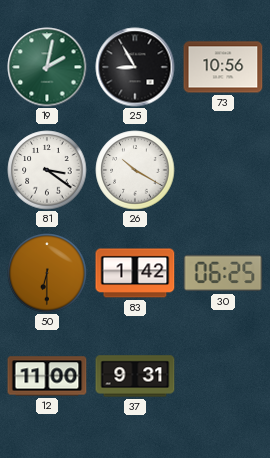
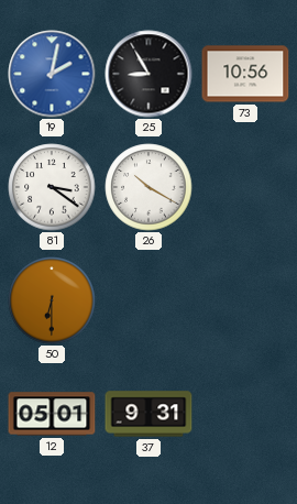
19 dial: green -> blue
83: 1:42 -> none
30: 06:25 -> none
12: 11:00 -> 05:01
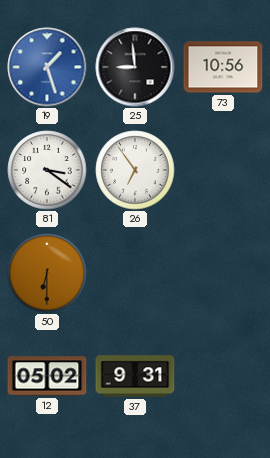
19: 2:02 -> 1:27
25: 8:55 -> 8:59
26: 10:20 -> 6:54
12: 05:01 -> 05:02
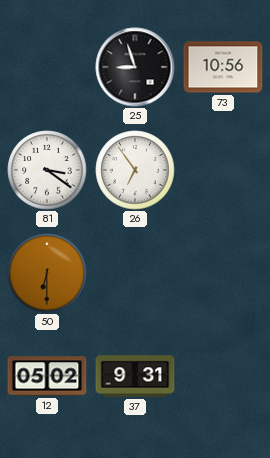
19: 1:27 -> none
25: 8:59 -> 8:57
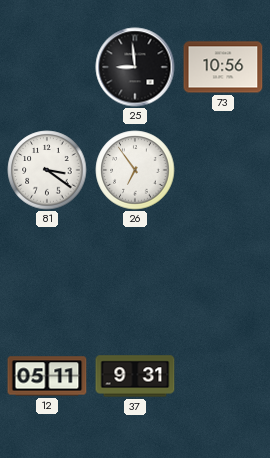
25: 8:57 -> 8:59
50: 6:30 -> none
12: 05:02 -> 05:11
